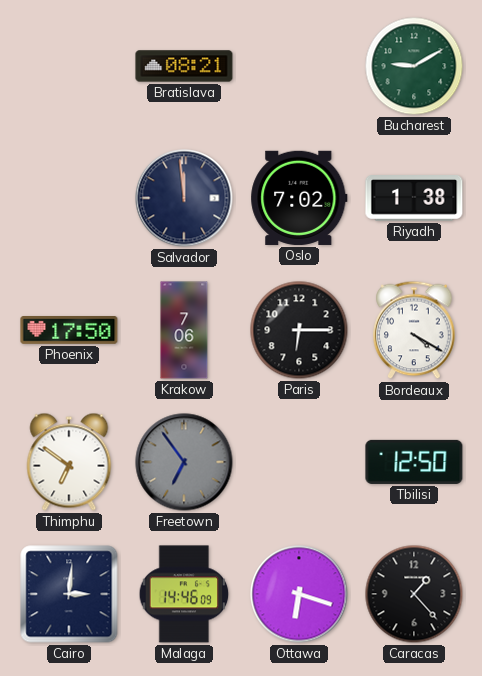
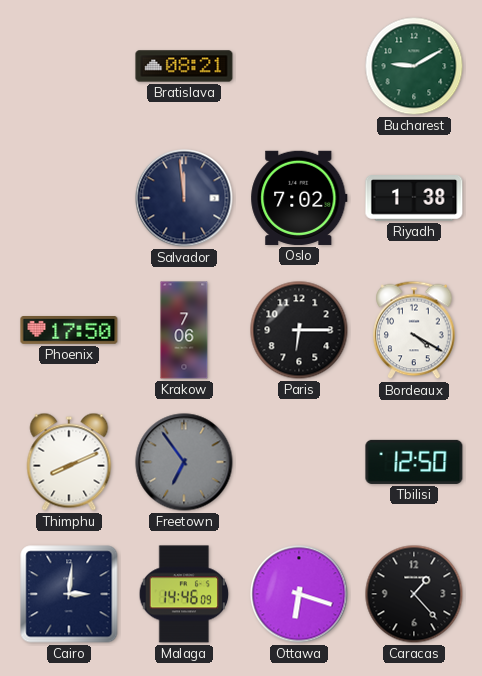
Thimphu: 6:51 -> 8:11
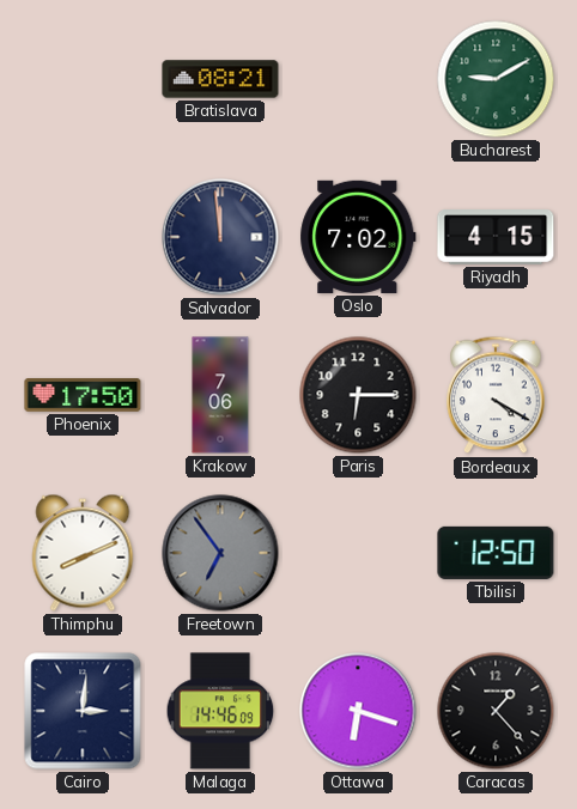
Riyadh: 1:38 -> 4:15
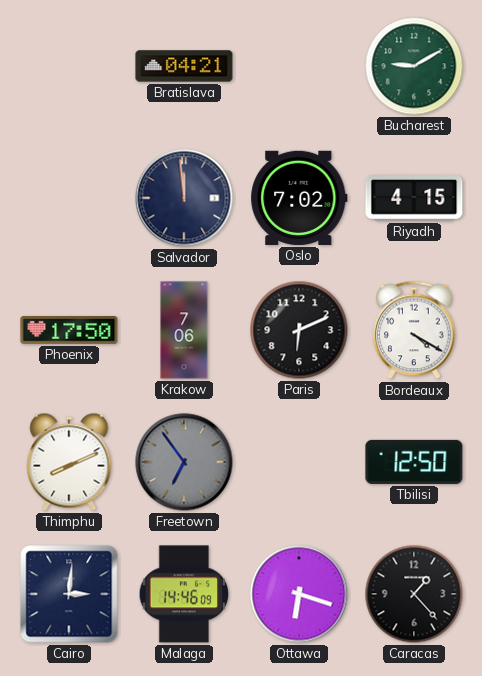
Bratislava: 08:21 -> 04:21
Paris: 6:15 -> 6:11
